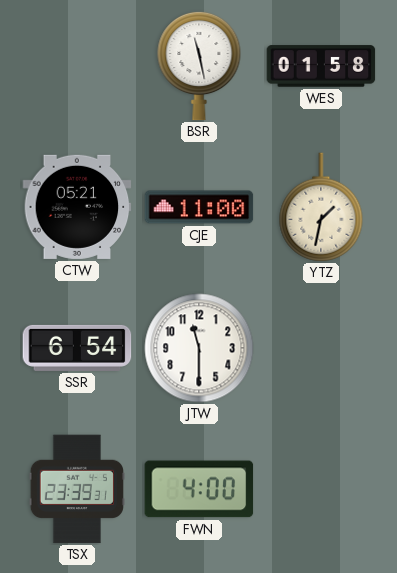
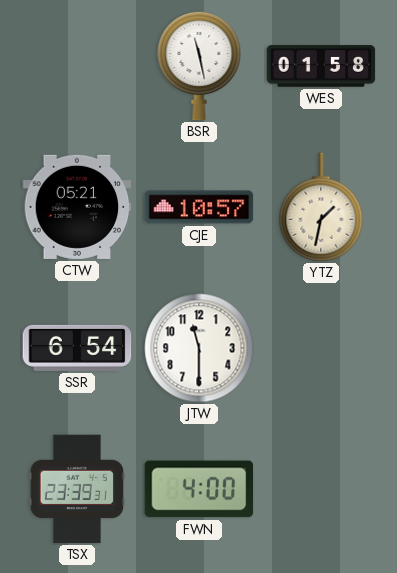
CJE: 11:00 -> 10:57
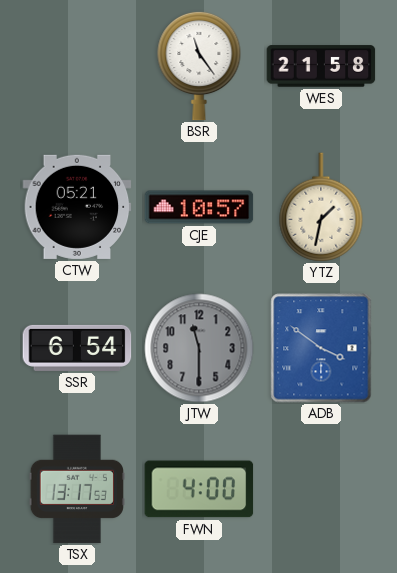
BSR: 11:28 -> 11:24
WES: 01:58 -> 21:58
JTW dial: white -> grey
ADB: none -> 3:51
TSX: 23:39 -> 13:17
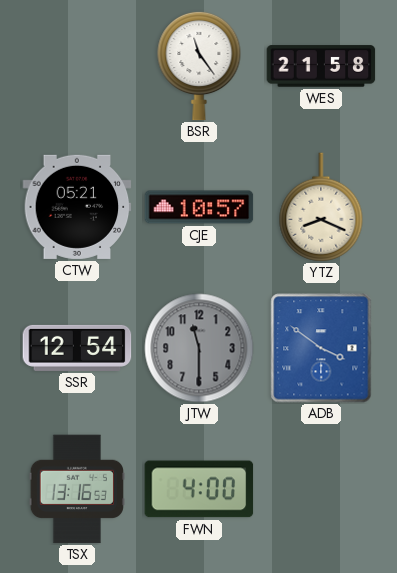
YTZ: 1:32 -> 8:19
SSR: 6:54 -> 12:54
TSX: 13:17 -> 13:16
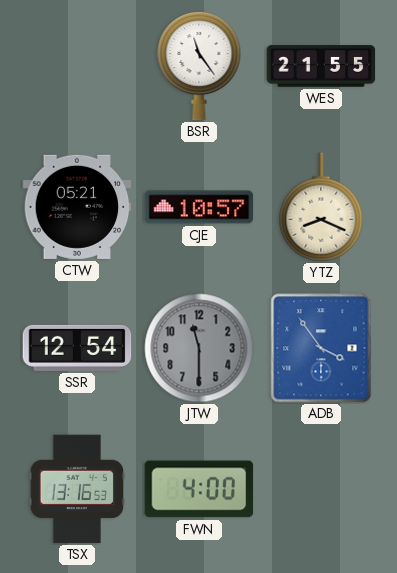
WES: 21:58 -> 21:55
ADB: 3:51 -> 3:54
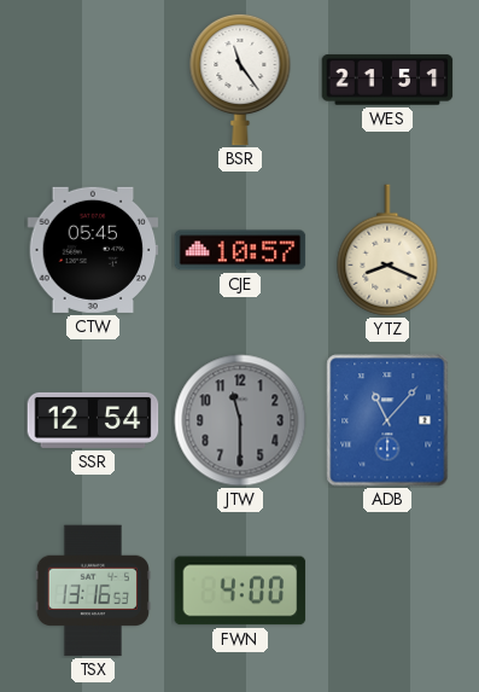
WES: 21:55 -> 21:51
CTW: 05:21 -> 05:45
ADB: 3:54 -> 11:07
